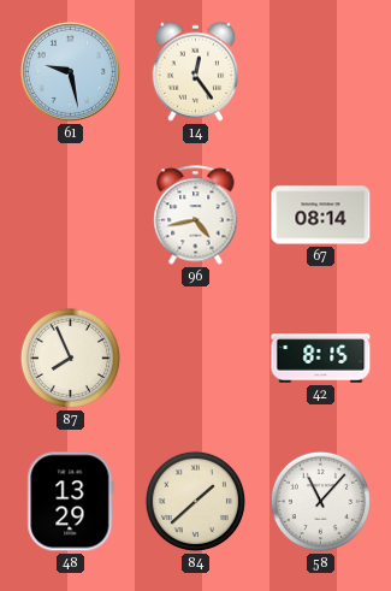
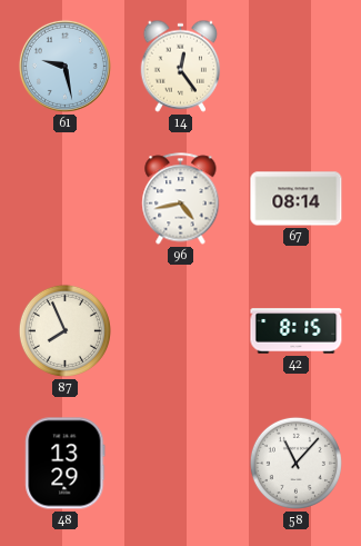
84: 1:38 -> none
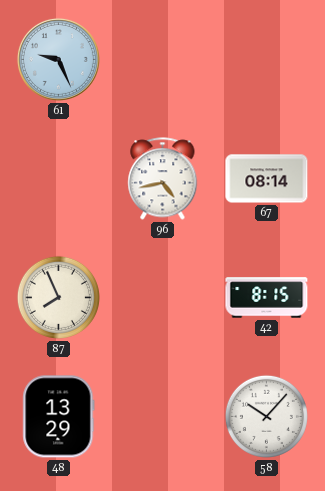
61: 9:28 -> 9:26
14: 12:24 -> none
58: 11:07 -> 10:07
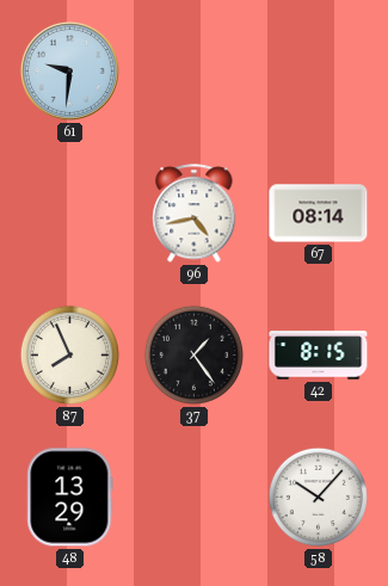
61: 9:26 -> 9:31
37: none -> 1:24
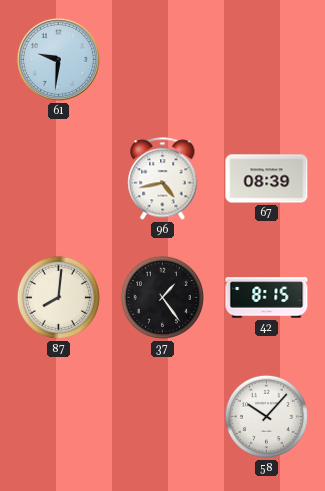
67: 08:14 -> 08:39
87: 7:56 -> 8:01
48: 13:29 -> none
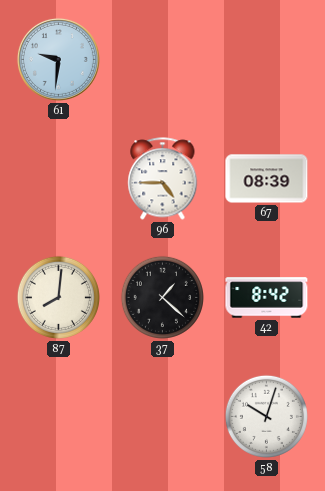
96: 4:43 -> 4:45
37: 1:24 -> 1:22
42: 8:15 -> 8:42
58: 10:07 -> 10:03
